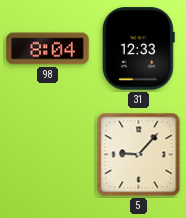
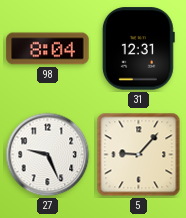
31: 12:33 -> 12:31
27: none -> 9:26
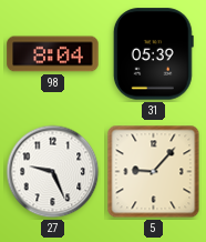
31: 12:31 -> 05:39
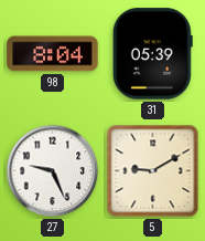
5: 9:07 -> 9:10
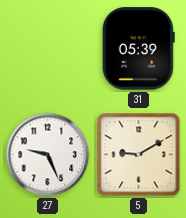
98: 8:04 -> none
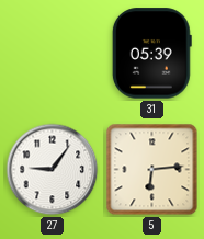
27: 9:26 -> 9:06
5: 9:10 -> 6:14
